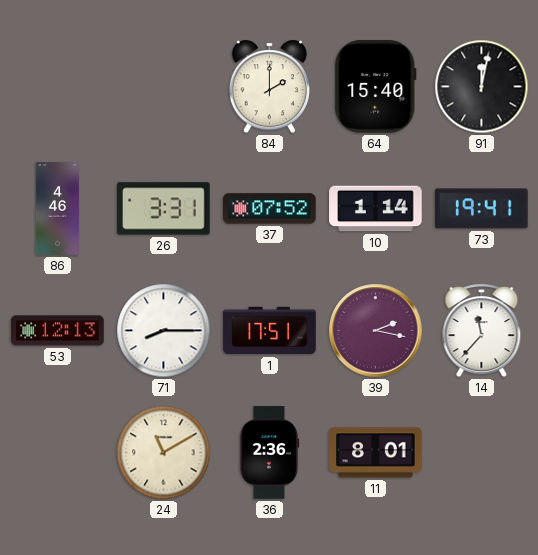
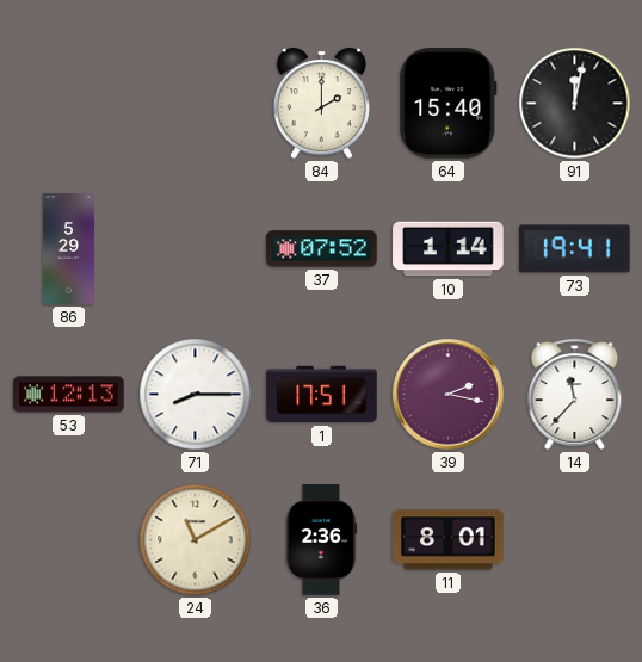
86: 4:46 -> 5:29
26: 3:31 -> none
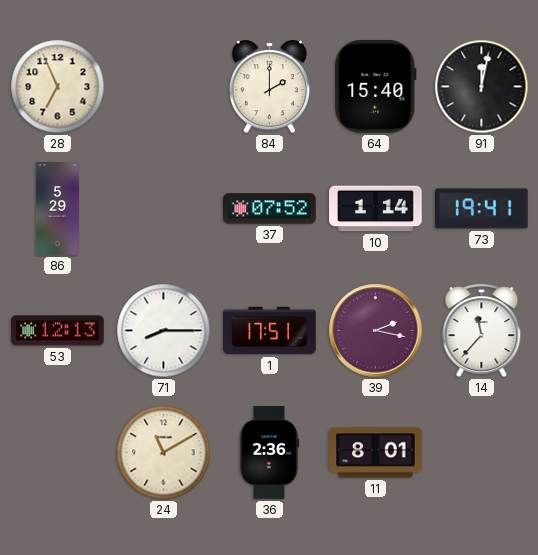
28: none -> 6:56
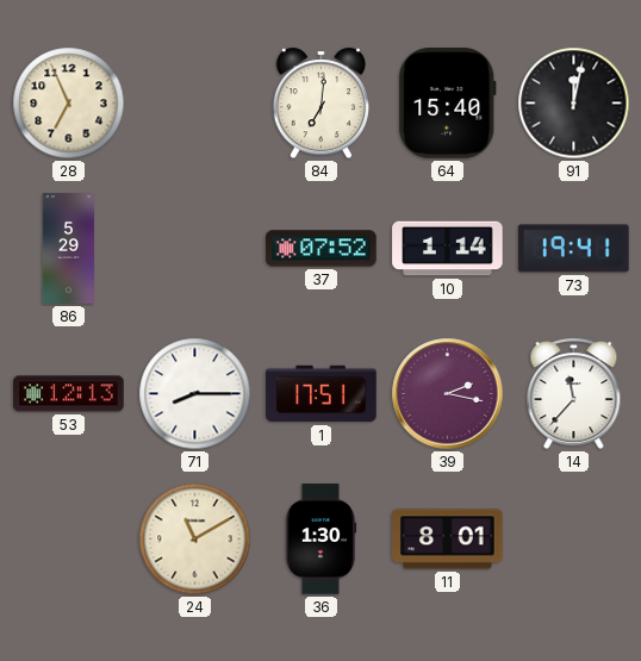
84: 2:00 -> 7:01
36: 2:36 -> 1:30
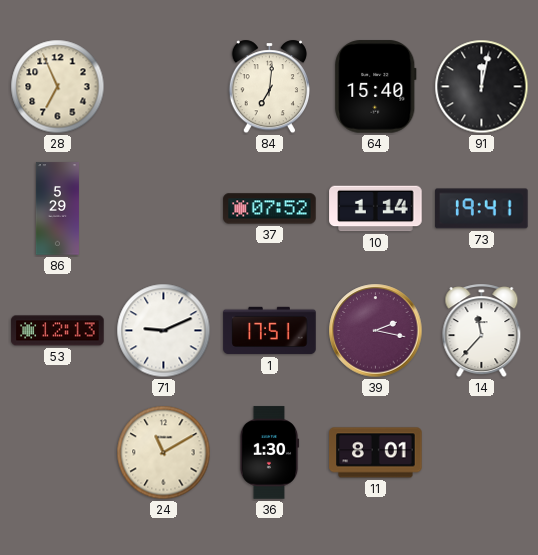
71: 8:15 -> 9:11
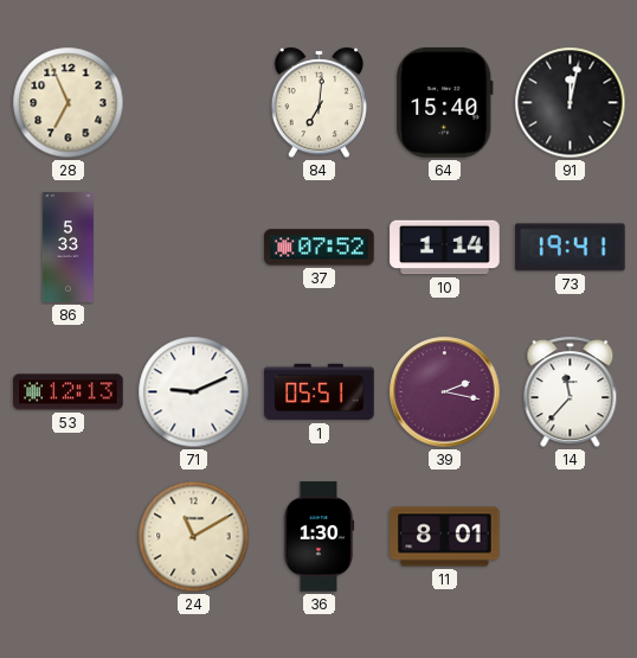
86: 5:29 -> 5:33
1: 17:51 -> 05:51
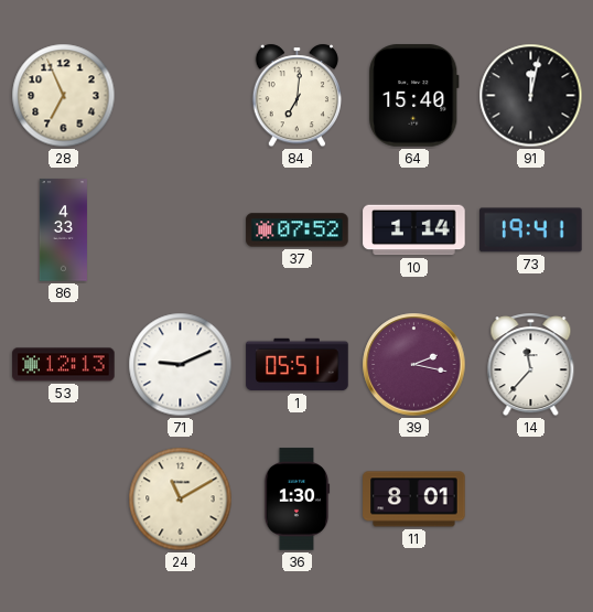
86: 5:33 -> 4:33
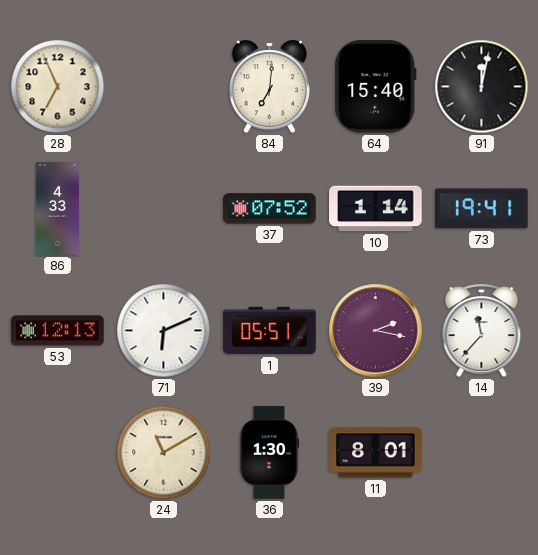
71: 9:11 -> 6:11
